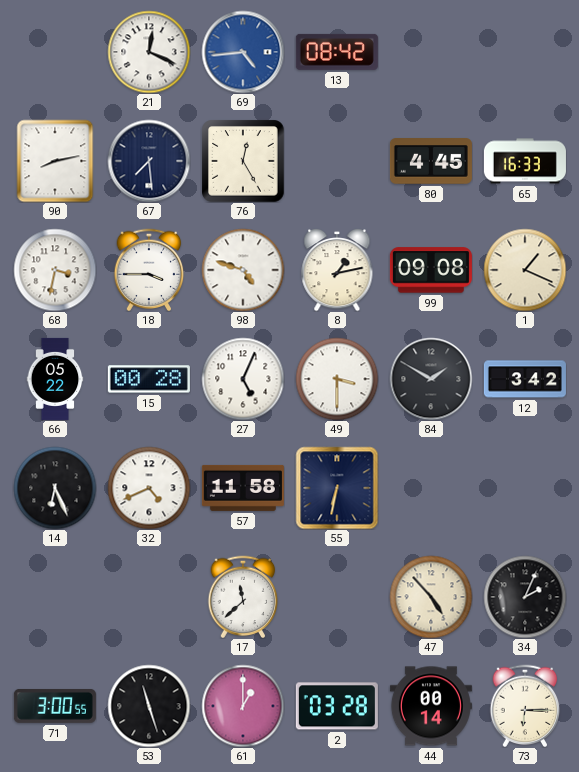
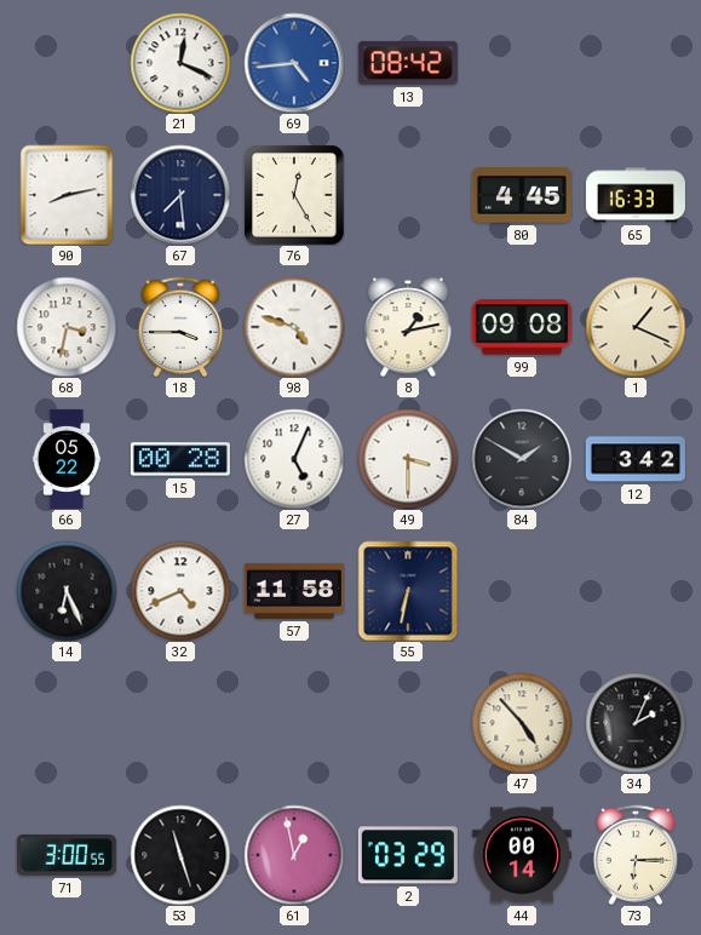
17: 11:38 -> none
61: 1:00 -> 12:58
2: 03:28 -> 03:29
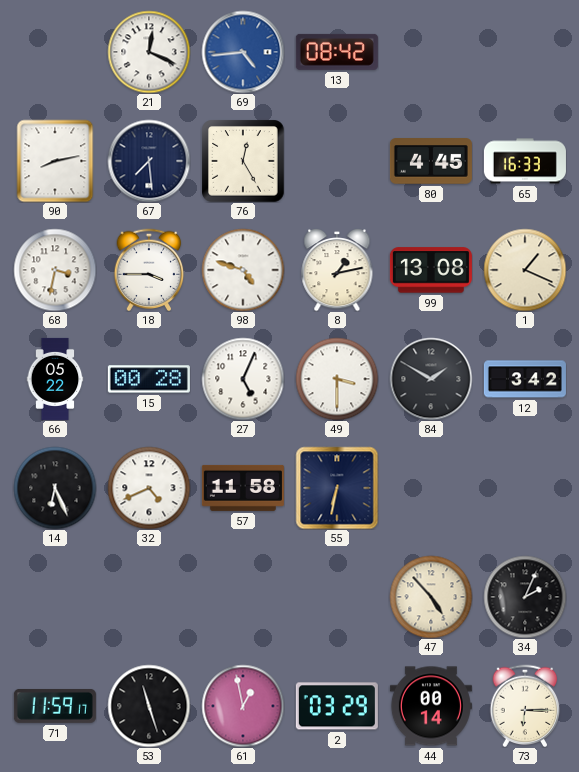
99: 09:08 -> 13:08
71: 3:00 -> 11:59
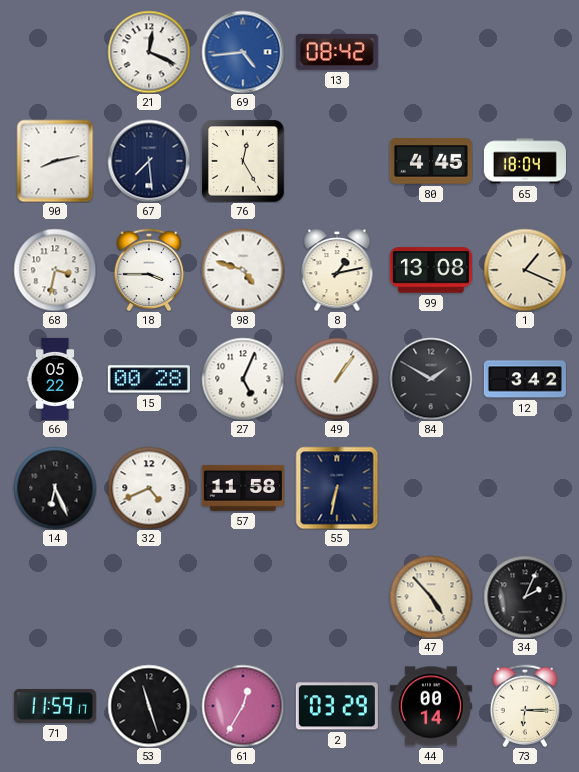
65: 16:33 -> 18:04
49: 3:30 -> 1:06
61: 12:58 -> 12:35
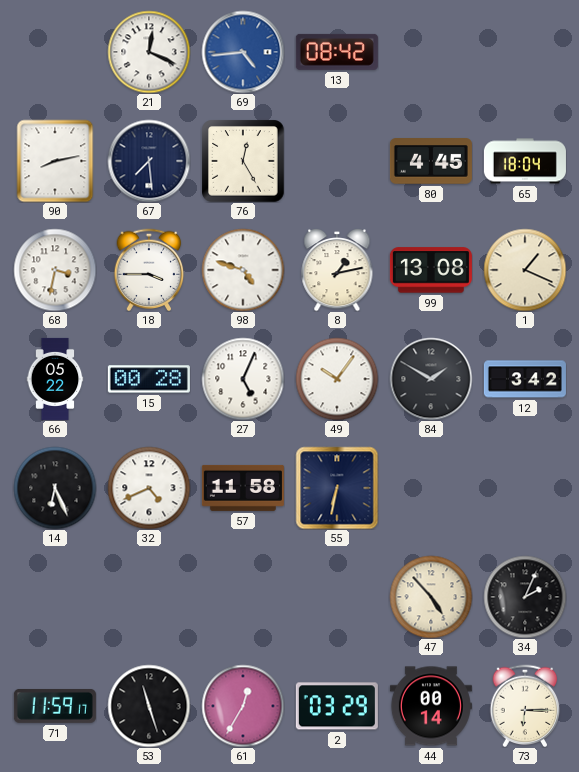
49: 1:06 -> 10:06
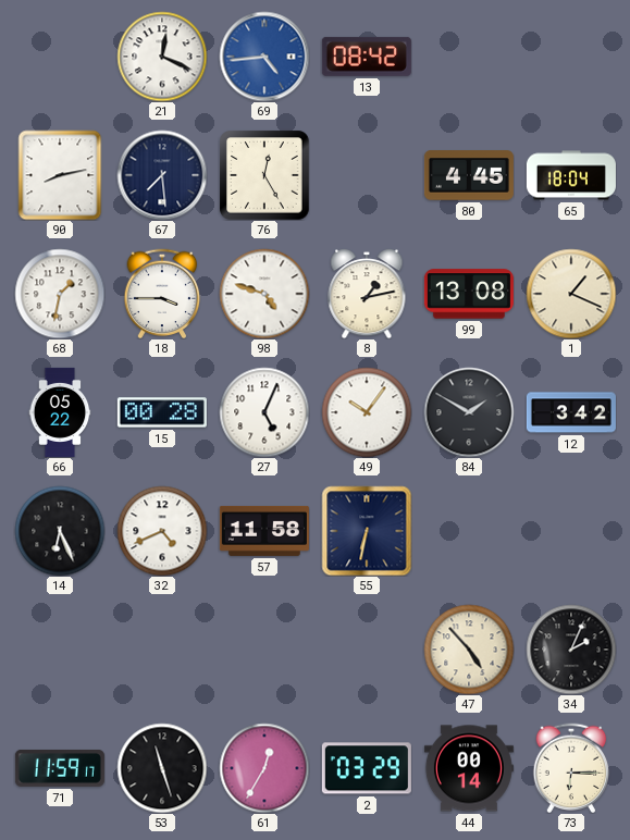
68: 3:32 -> 1:32
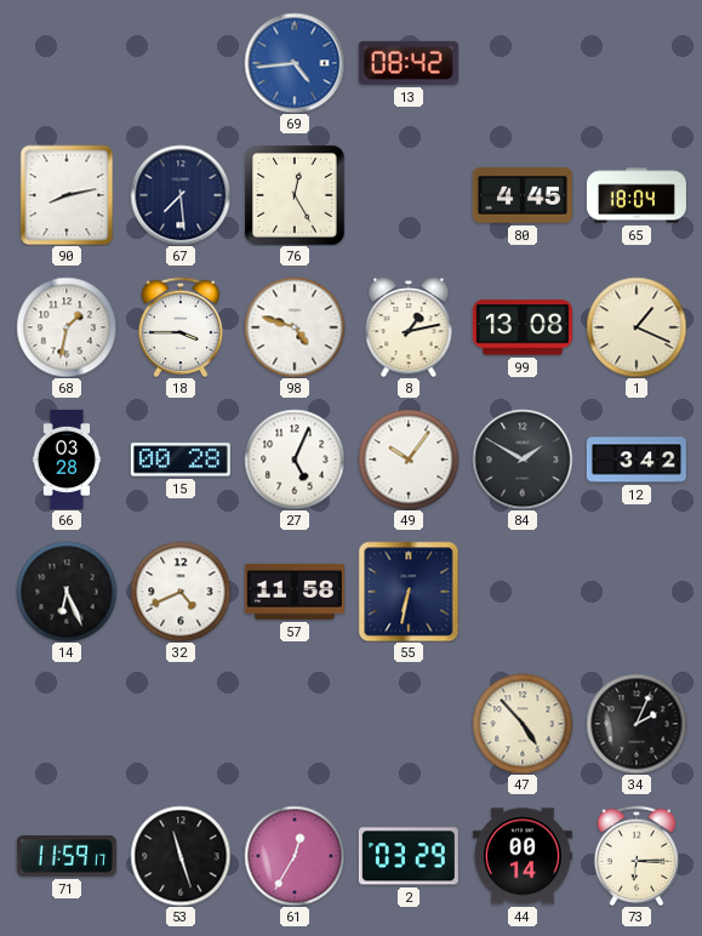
21: 12:19 -> none
66: 05:22 -> 03:28
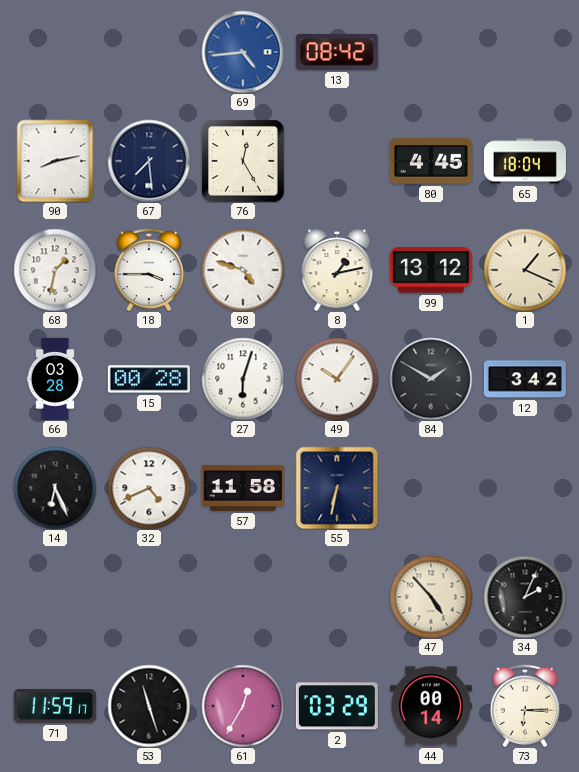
99: 13:08 -> 13:12
27: 5:04 -> 6:03
